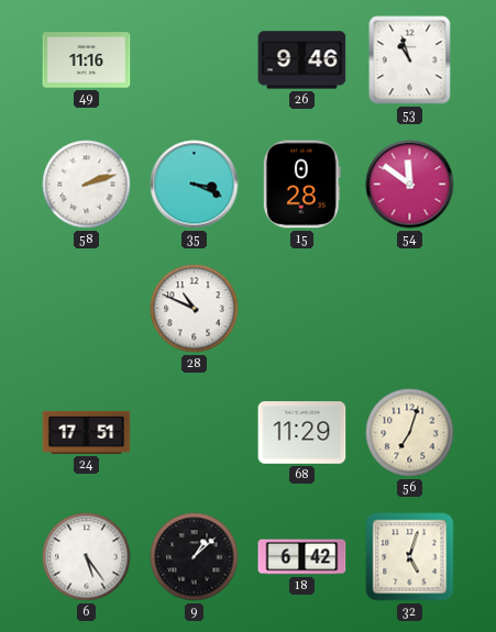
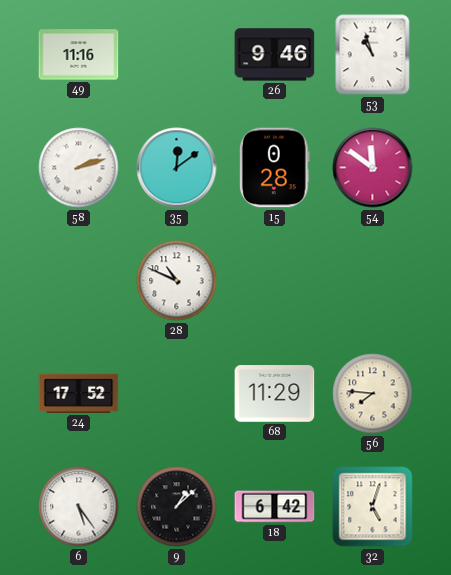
35: 3:19 -> 12:09
24: 17:51 -> 17:52
56: 7:03 -> 7:46
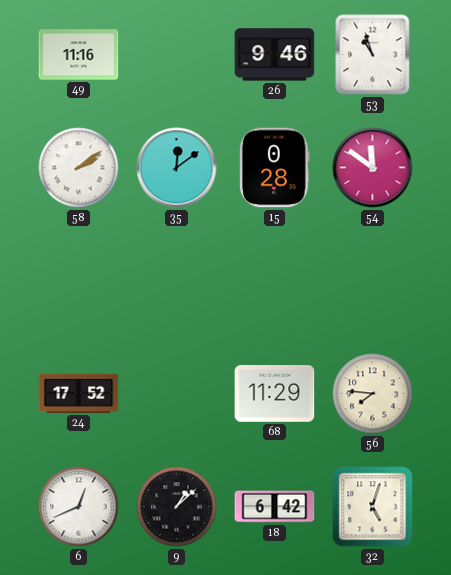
58: 2:12 -> 2:09
28: 10:49 -> none
6: 5:24 -> 12:41
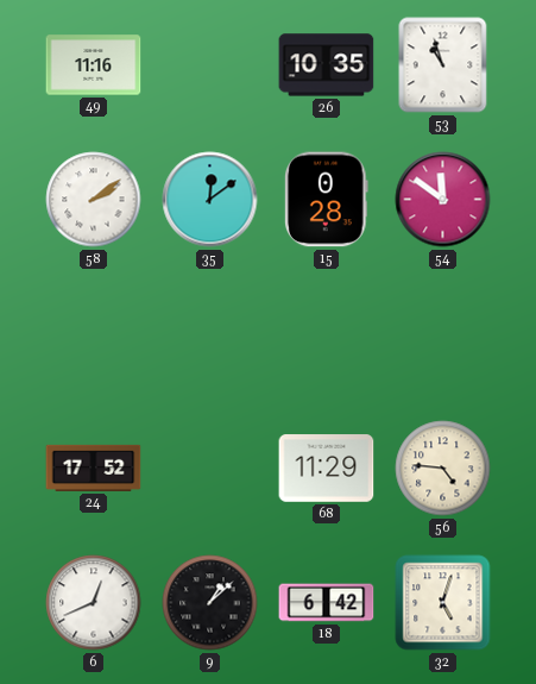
26: 9:46 -> 10:35
56: 7:46 -> 4:46
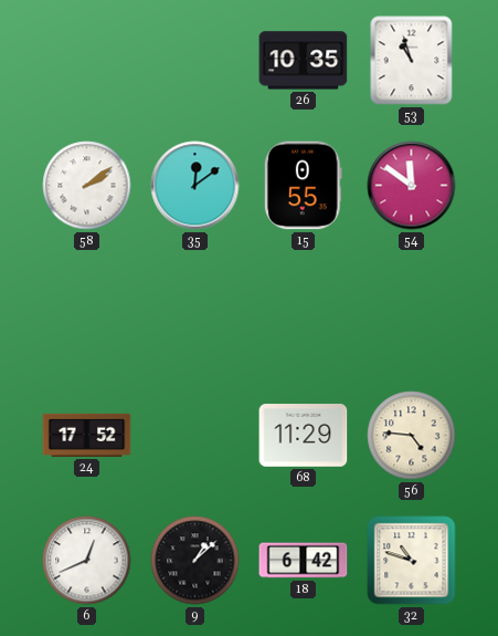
49: 11:16 -> none
15: 0:28 -> 0:55
32: 5:03 -> 10:48
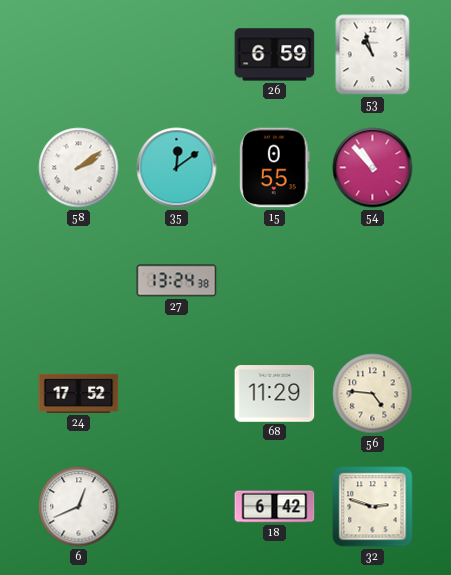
26: 10:35 -> 6:59
54: 11:51 -> 10:53
27: none -> 13:24
9: 1:08 -> none
32: 10:48 -> 2:48
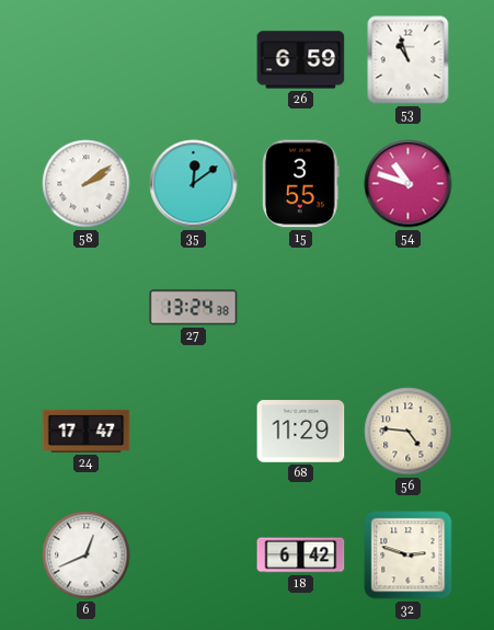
15: 0:55 -> 3:55
54: 10:53 -> 10:48
24: 17:52 -> 17:47
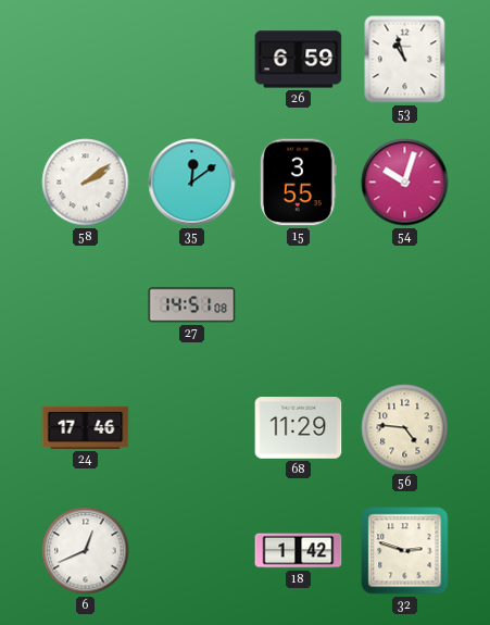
54: 10:48 -> 10:03
27: 13:24 -> 14:51
24: 17:47 -> 17:46
18: 6:42 -> 1:42
